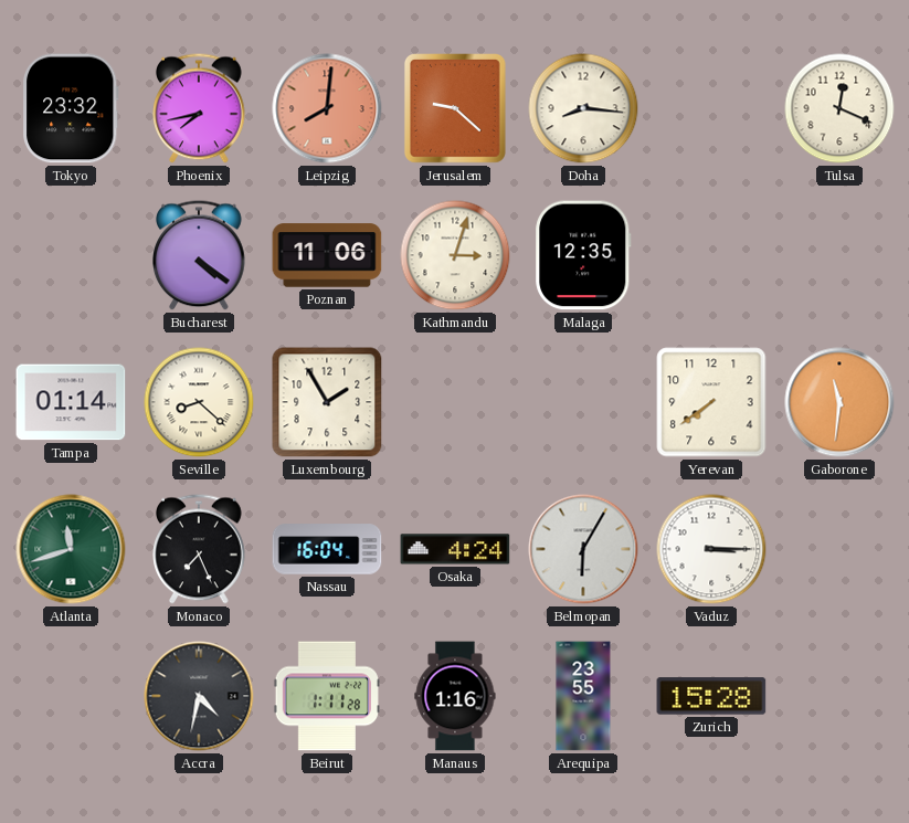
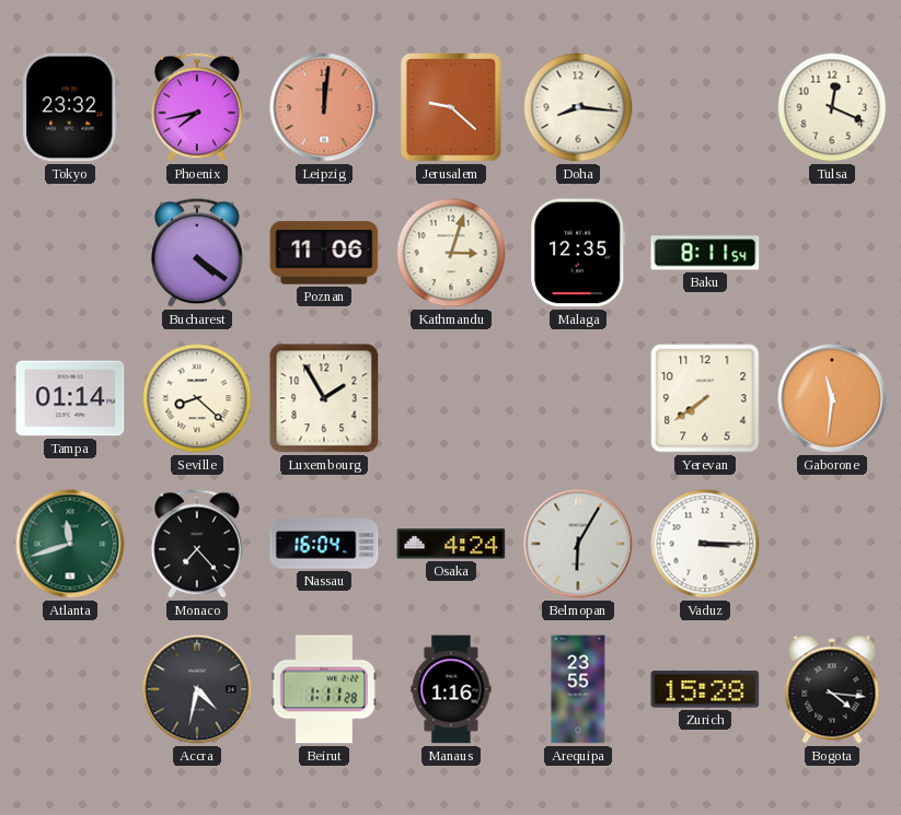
Leipzig: 8:01 -> 12:01
Baku: none -> 8:11
Monaco: 7:26 -> 7:23
Bogota: none -> 4:16
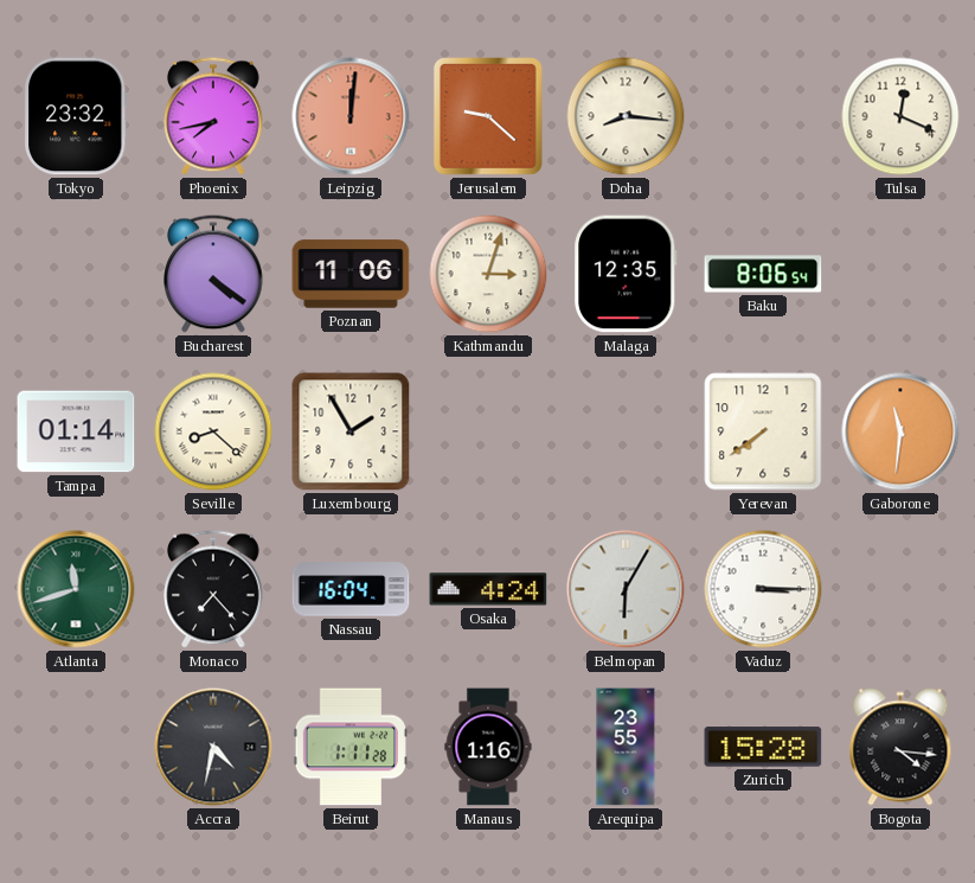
Baku: 8:11 -> 8:06
